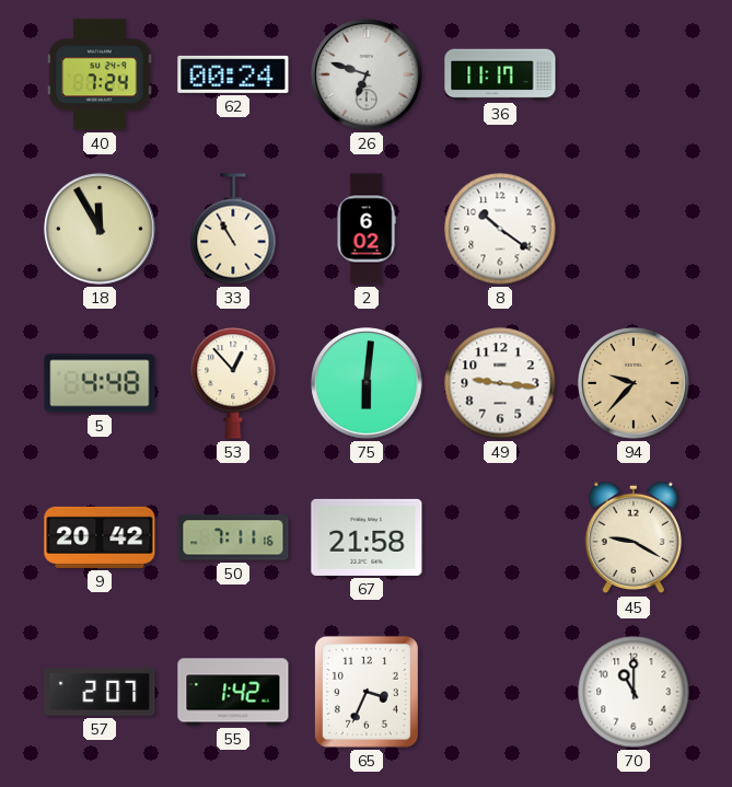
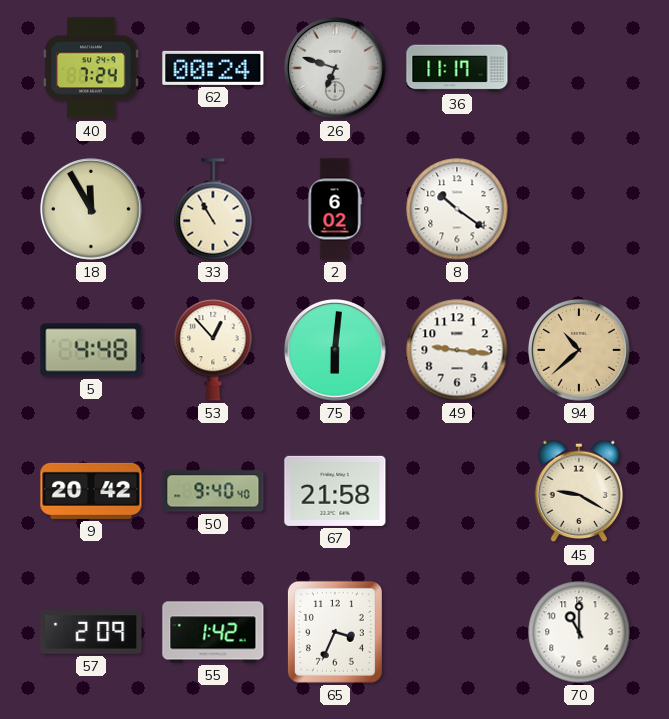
94: 9:37 -> 10:38
50: 7:11 -> 9:40
57: 2:07 -> 2:09
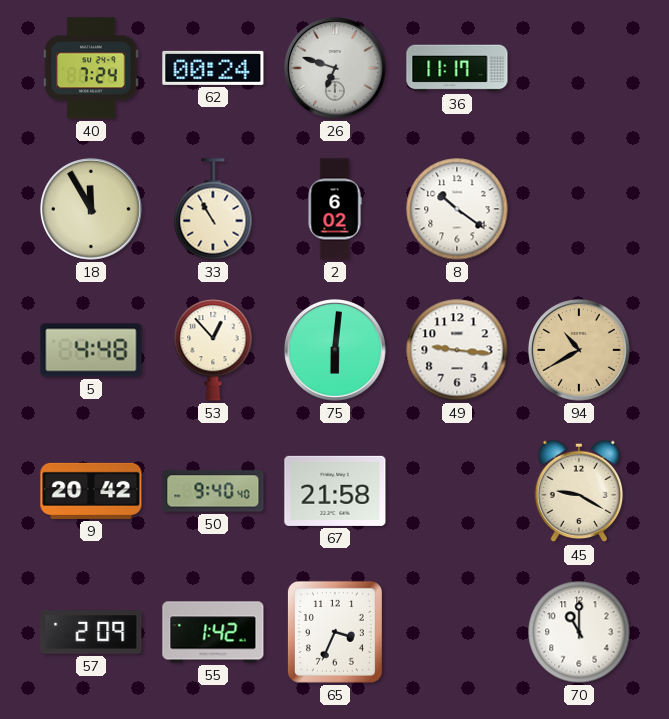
94: 10:38 -> 10:40
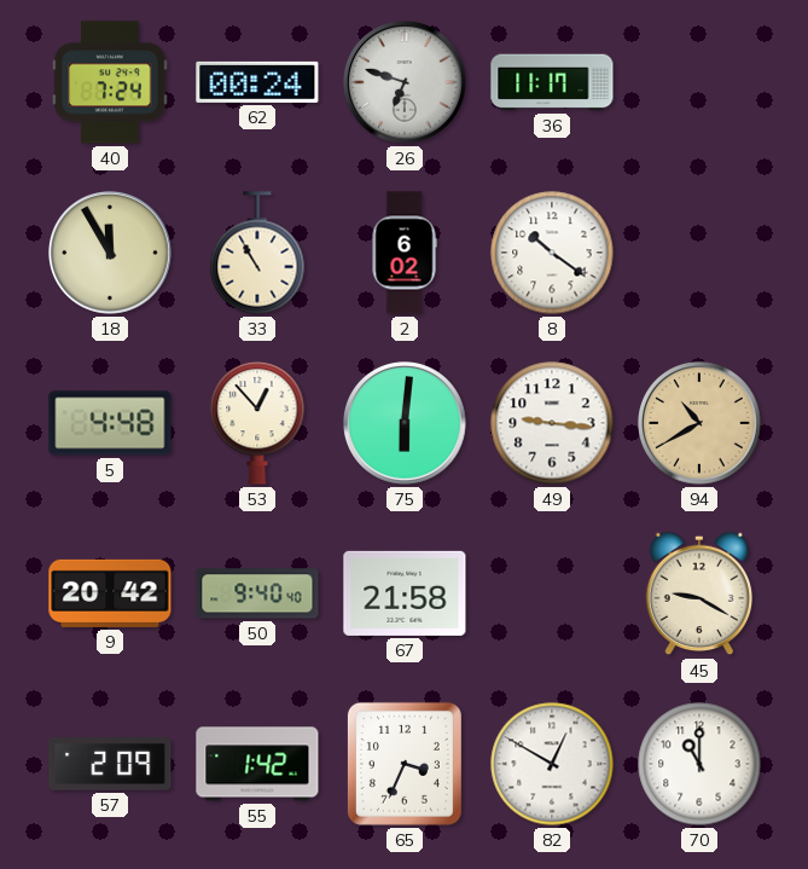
82: none -> 12:50
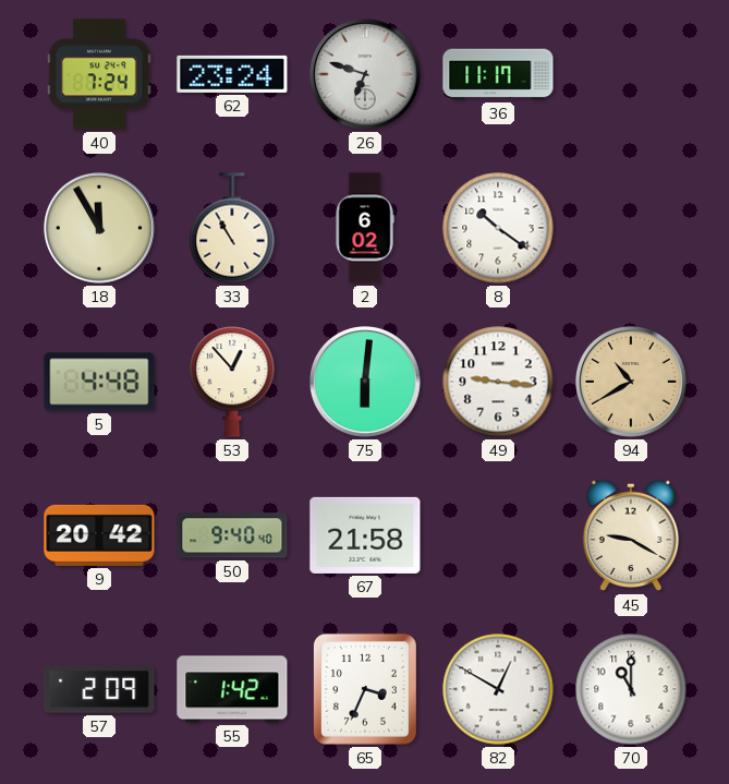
62: 00:24 -> 23:24
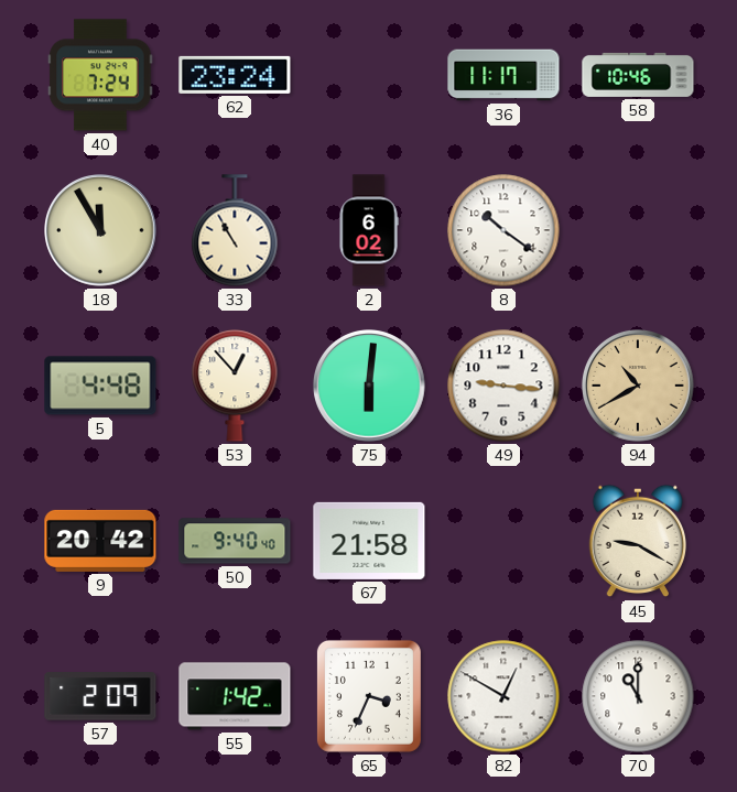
26: 6:48 -> none
58: none -> 10:46
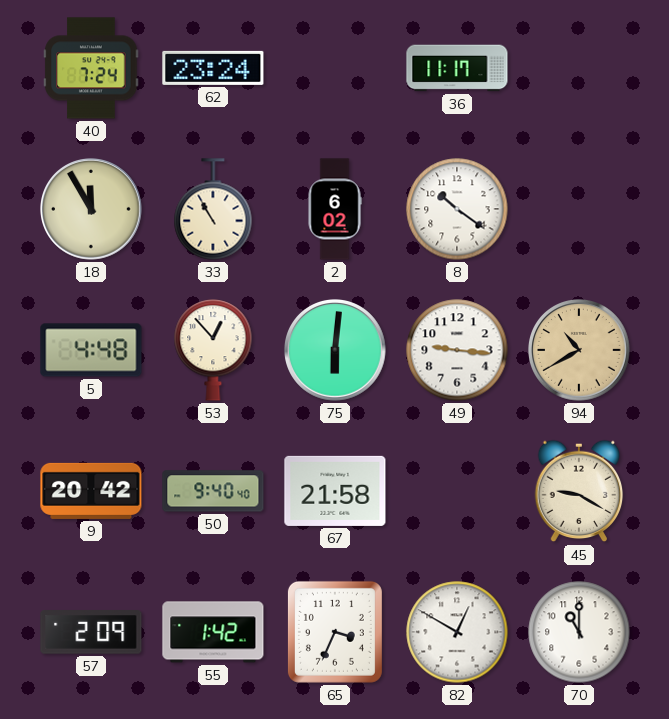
58: 10:46 -> none
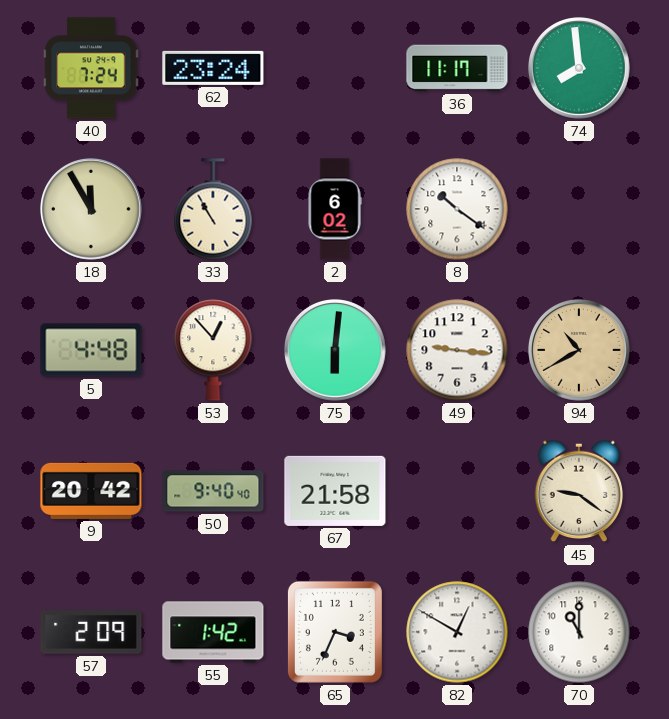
74: none -> 7:59
45: 9:20 -> 9:21
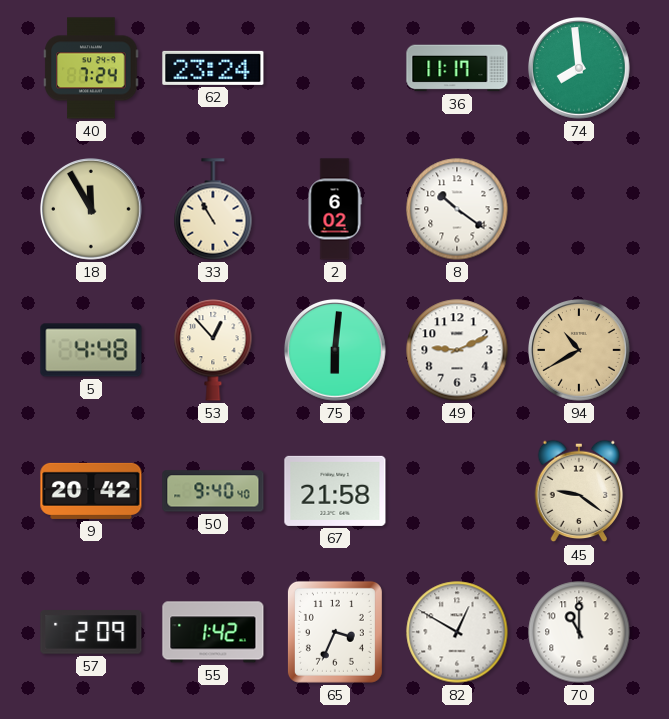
49: 9:16 -> 9:11
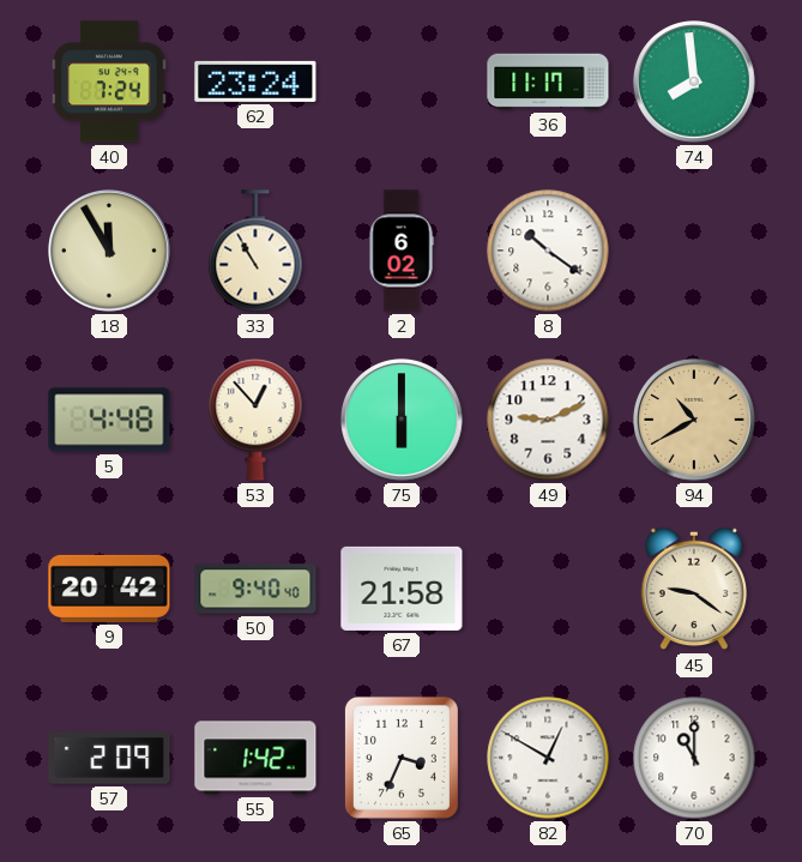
75: 6:01 -> 6:00
